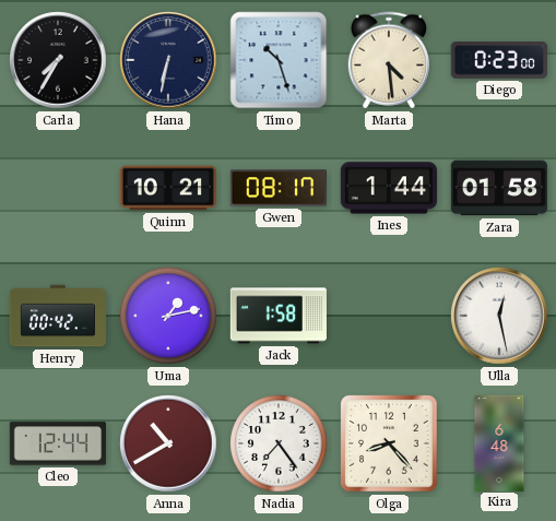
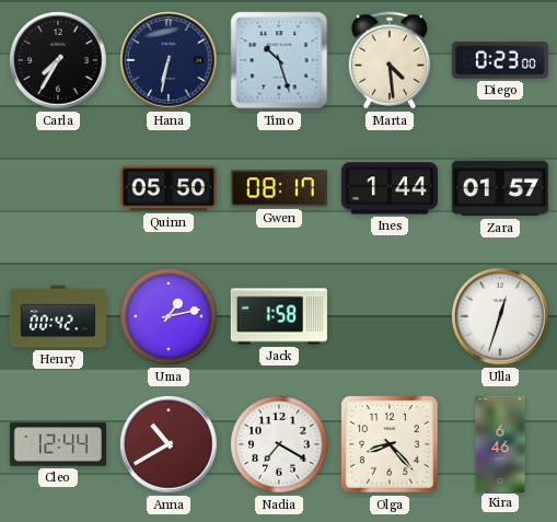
Quinn: 10:21 -> 05:50
Zara: 01:58 -> 01:57
Ulla: 12:28 -> 12:33
Nadia: 7:24 -> 7:20
Kira: 6:48 -> 6:46
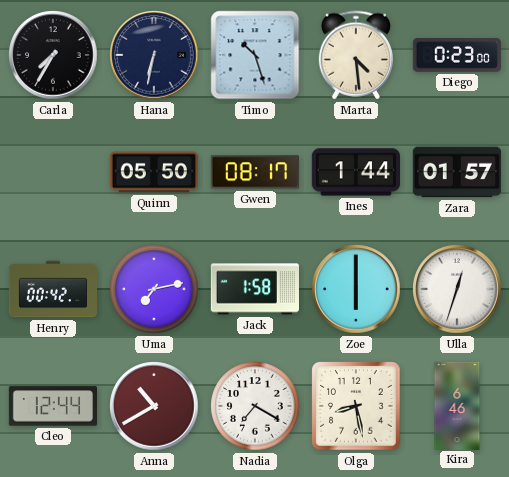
Uma: 1:13 -> 7:13
Zoe: none -> 6:00
Olga: 8:23 -> 8:28
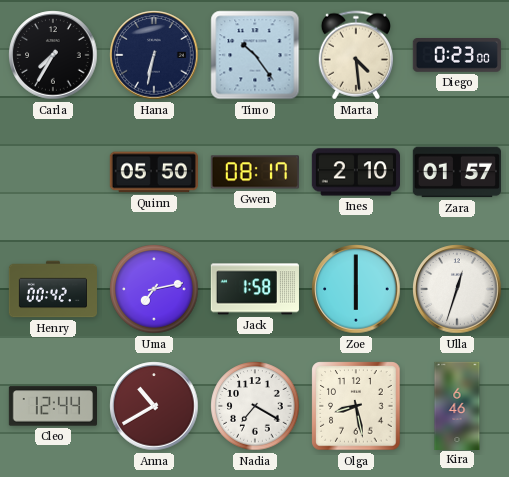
Timo: 10:27 -> 10:24
Ines: 1:44 -> 2:10
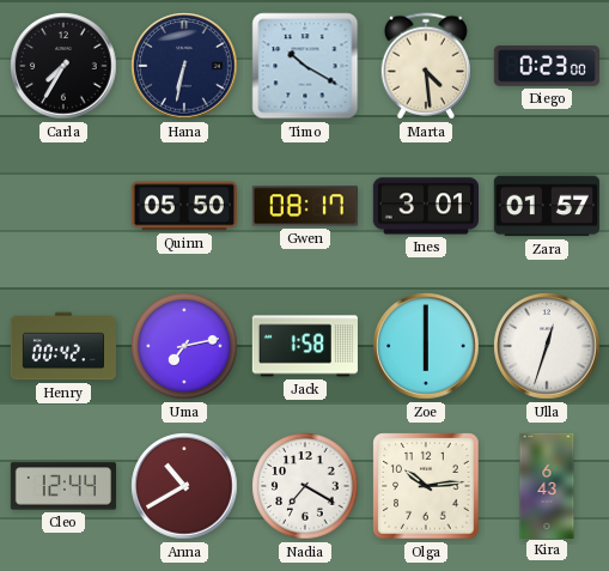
Timo: 10:24 -> 10:20
Ines: 2:10 -> 3:01
Olga: 8:28 -> 10:14
Kira: 6:46 -> 6:43
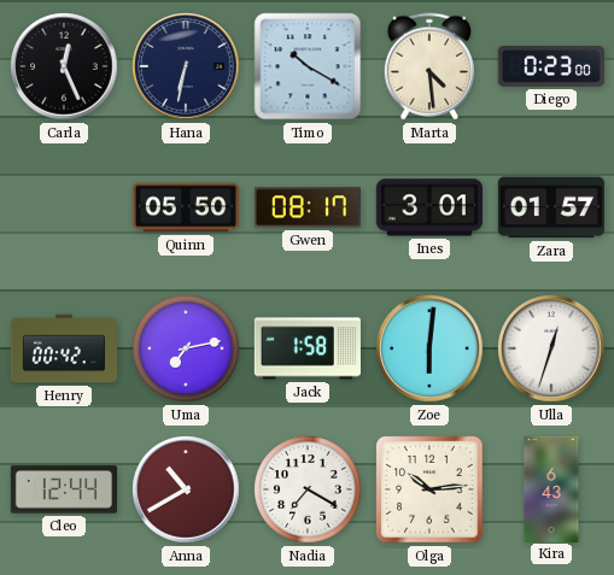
Carla: 7:35 -> 12:26
Zoe: 6:00 -> 6:01
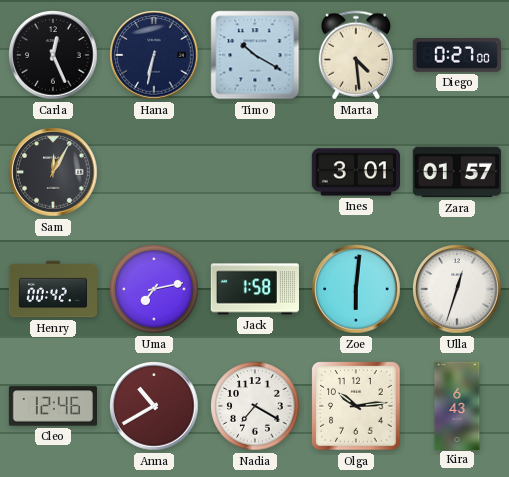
Diego: 0:23 -> 0:27
Sam: none -> 12:05
Quinn: 05:50 -> none
Gwen: 08:17 -> none
Cleo: 12:44 -> 12:46
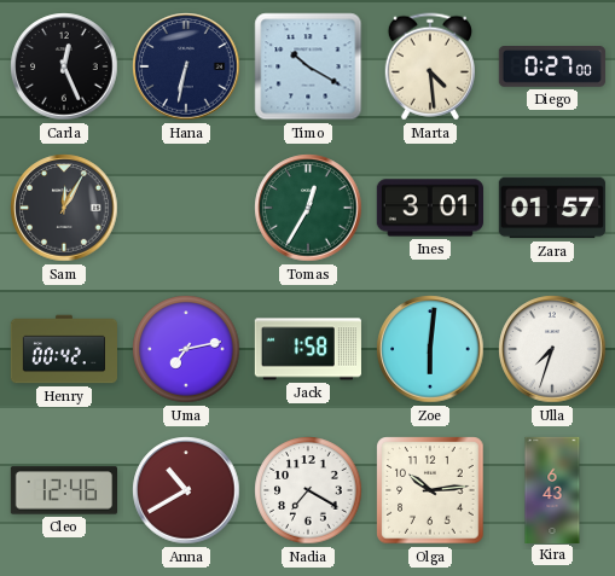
Tomas: none -> 12:35
Ulla: 12:33 -> 7:33
